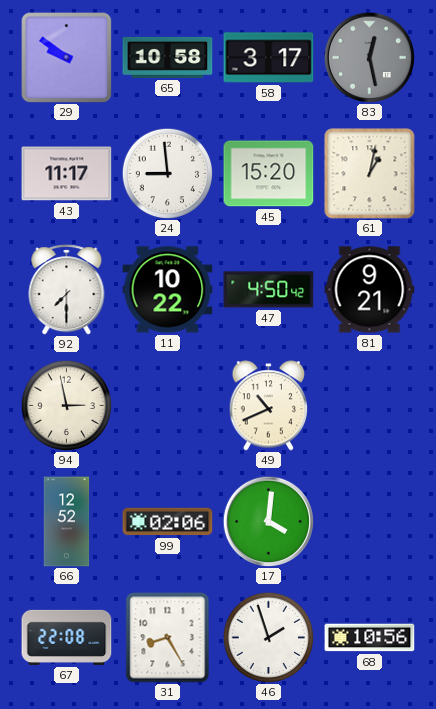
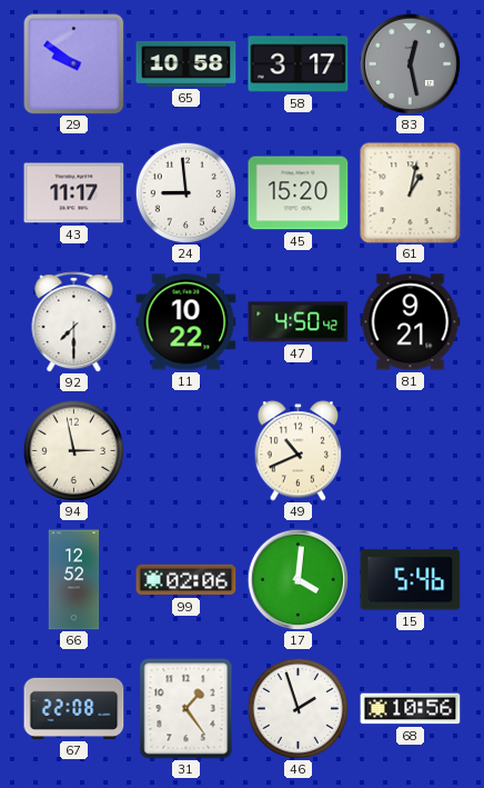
15: none -> 5:46
31: 8:25 -> 1:24
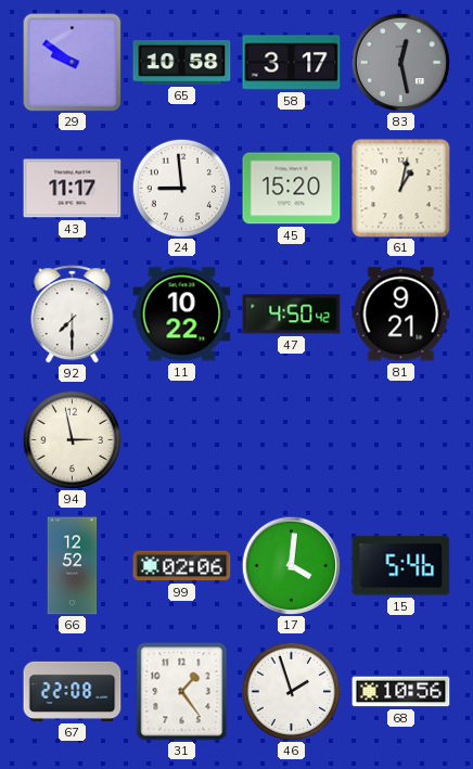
49: 10:41 -> none
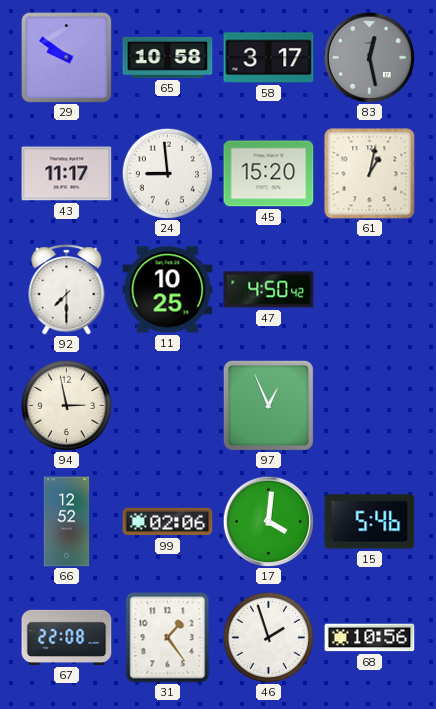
11: 10:22 -> 10:25
81: 9:21 -> none
97: none -> 12:56
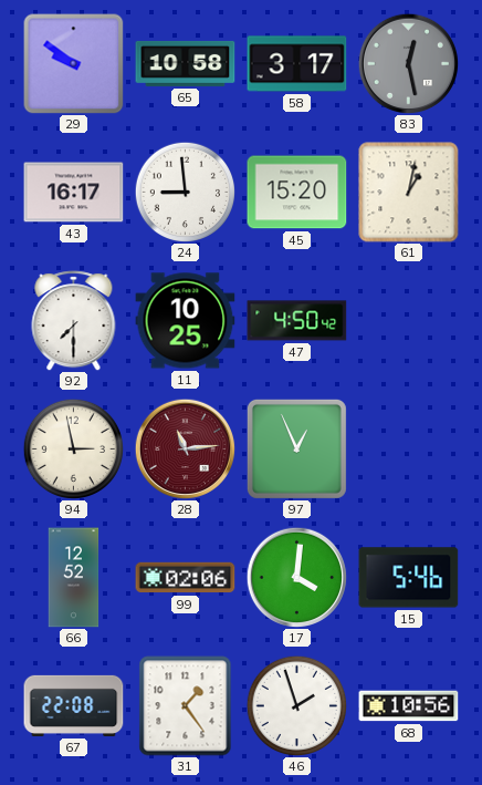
43: 11:17 -> 16:17
28: none -> 11:14
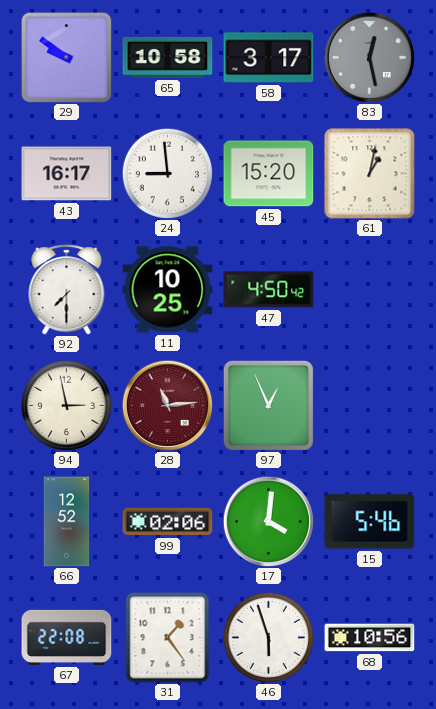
46: 1:57 -> 5:57
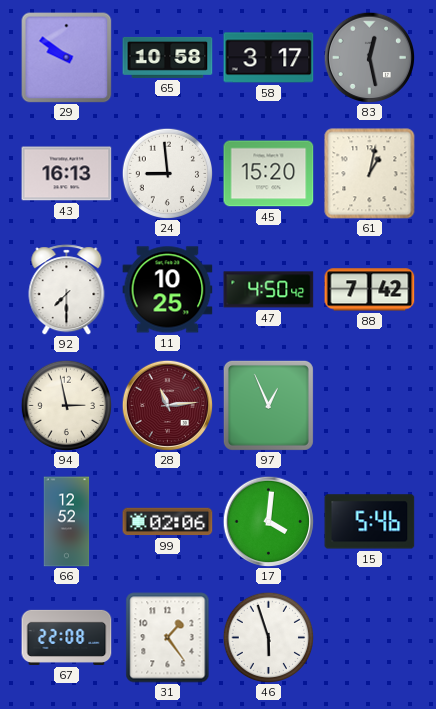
43: 16:17 -> 16:13
88: none -> 7:42
68: 10:56 -> none
